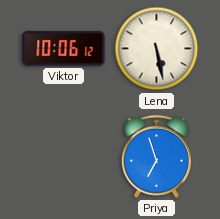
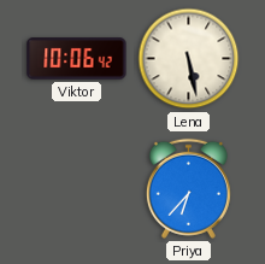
Viktor: 10:06:12 -> 10:06:42
Priya: 6:57 -> 6:37
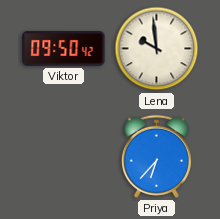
Viktor: 10:06 -> 09:50
Lena: 5:28 -> 9:59
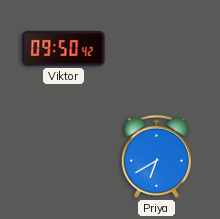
Lena: 9:59 -> none
Priya: 6:37 -> 6:40
